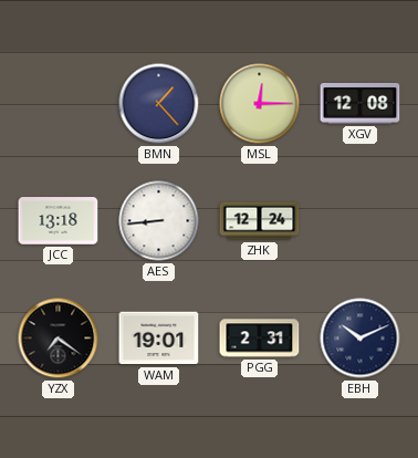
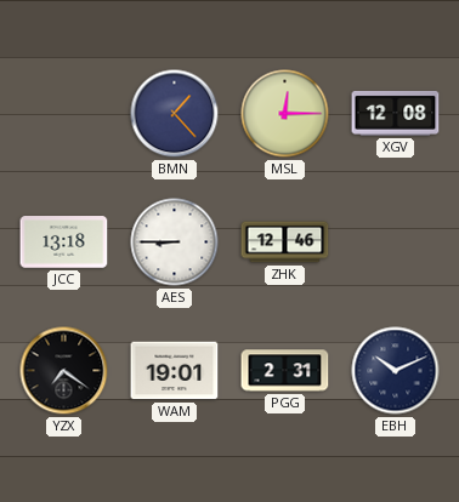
AES: 8:44 -> 8:45
ZHK: 12:24 -> 12:46
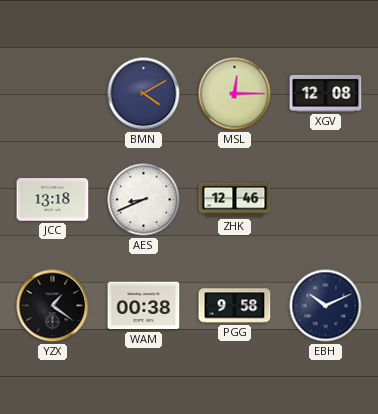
BMN: 1:23 -> 4:10
AES: 8:45 -> 8:41
YZX: 7:21 -> 1:21
WAM: 19:01 -> 00:38
PGG: 2:31 -> 9:58
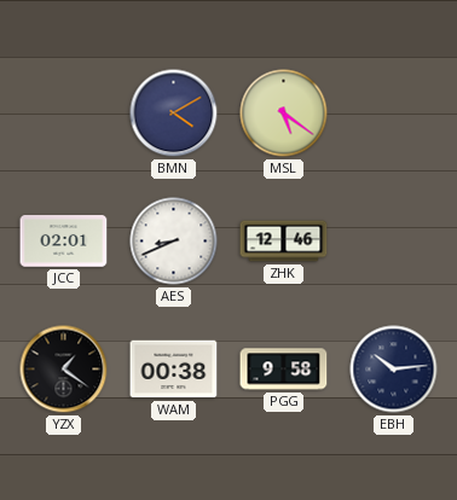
MSL: 12:15 -> 5:21
XGV: 12:08 -> none
JCC: 13:18 -> 02:01
EBH: 10:11 -> 10:14
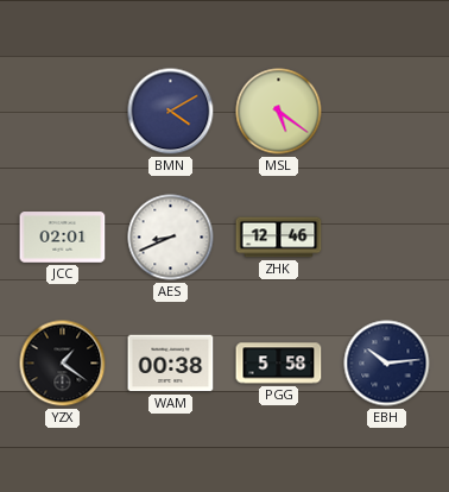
PGG: 9:58 -> 5:58
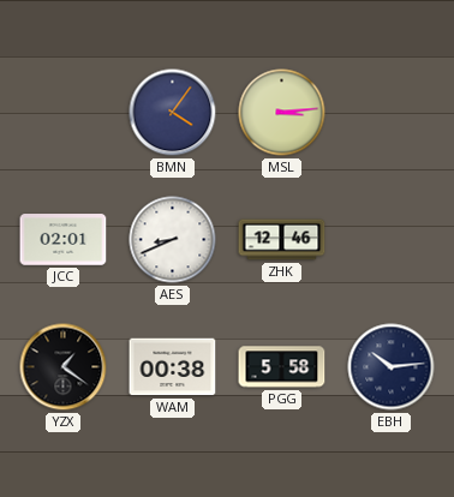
BMN: 4:10 -> 4:06
MSL: 5:21 -> 3:14
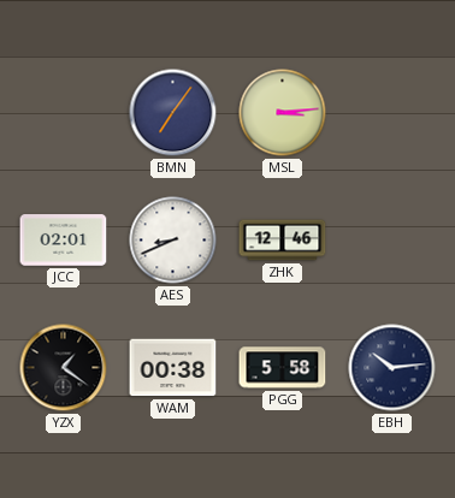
BMN: 4:06 -> 7:06
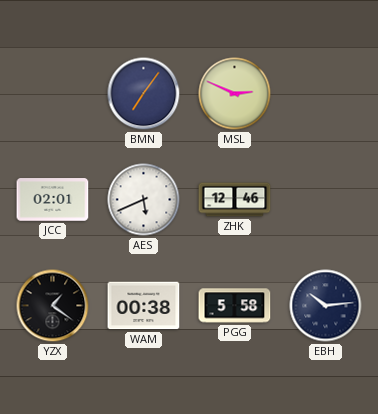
MSL: 3:14 -> 2:49
AES: 8:41 -> 5:41
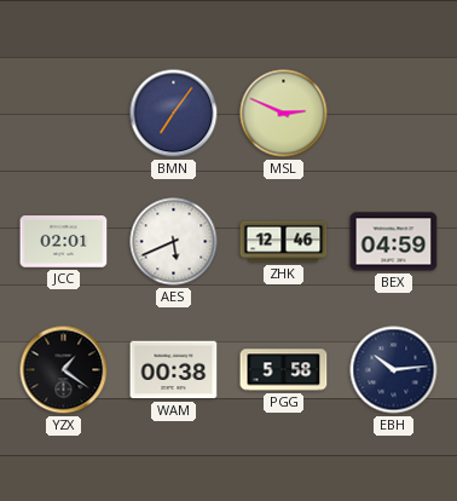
BEX: none -> 04:59
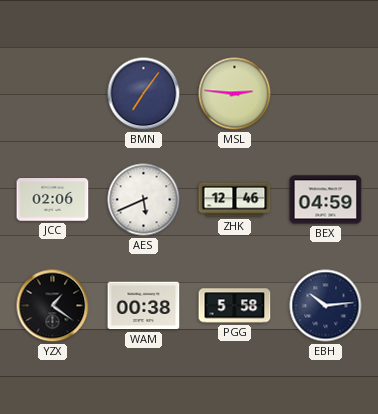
MSL: 2:49 -> 2:46
JCC: 02:01 -> 02:06
